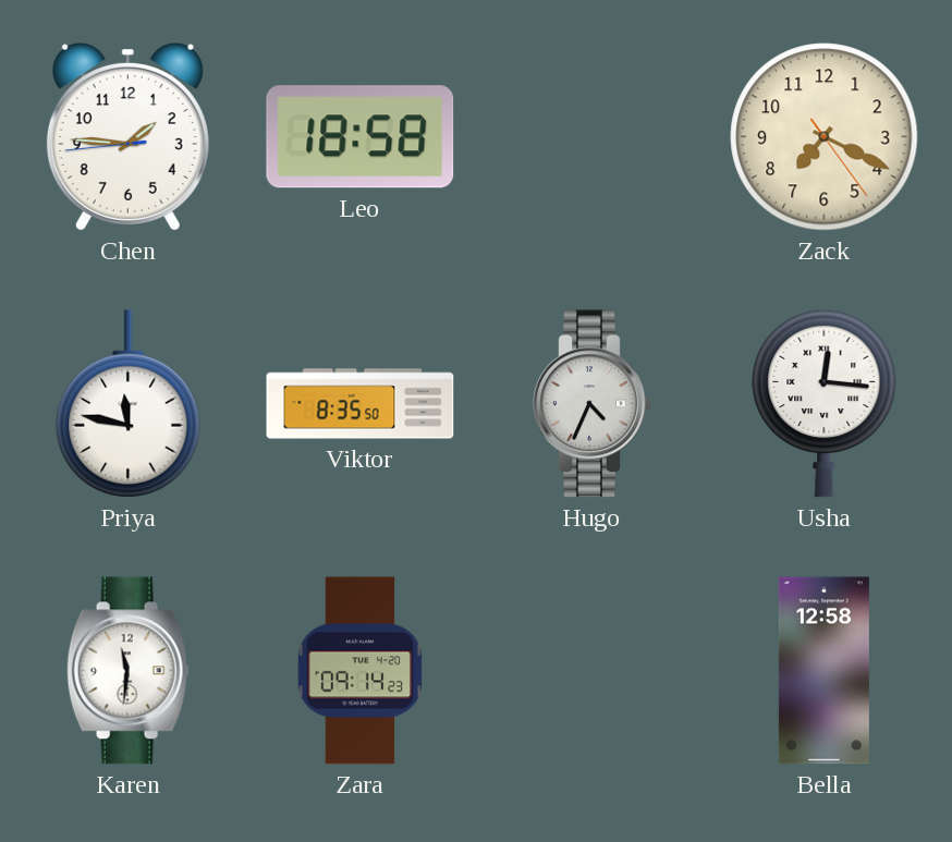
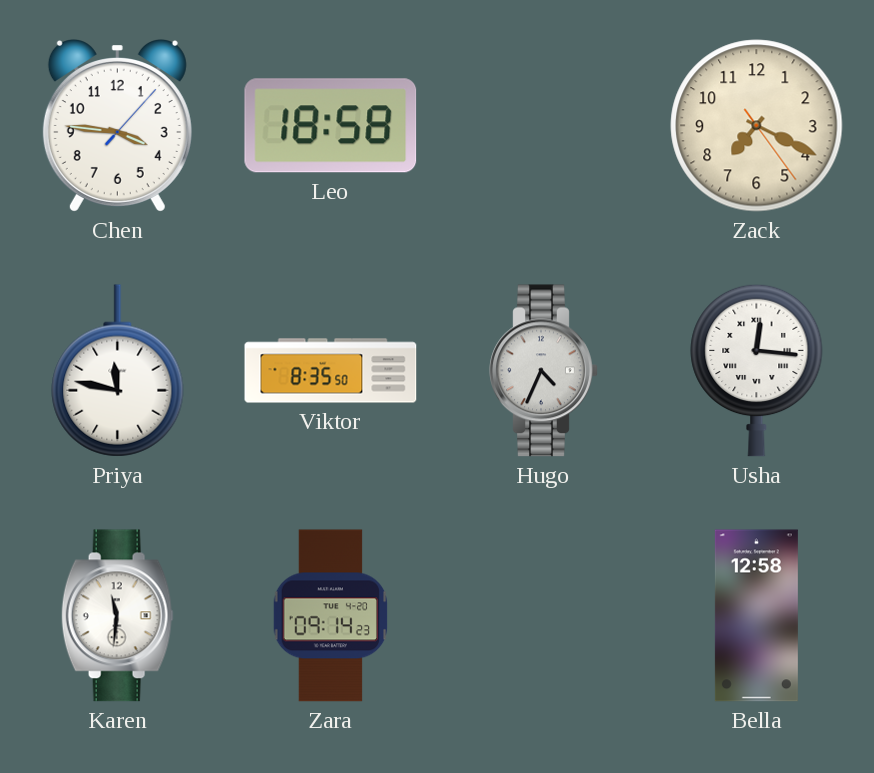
Chen: 1:45 -> 3:46
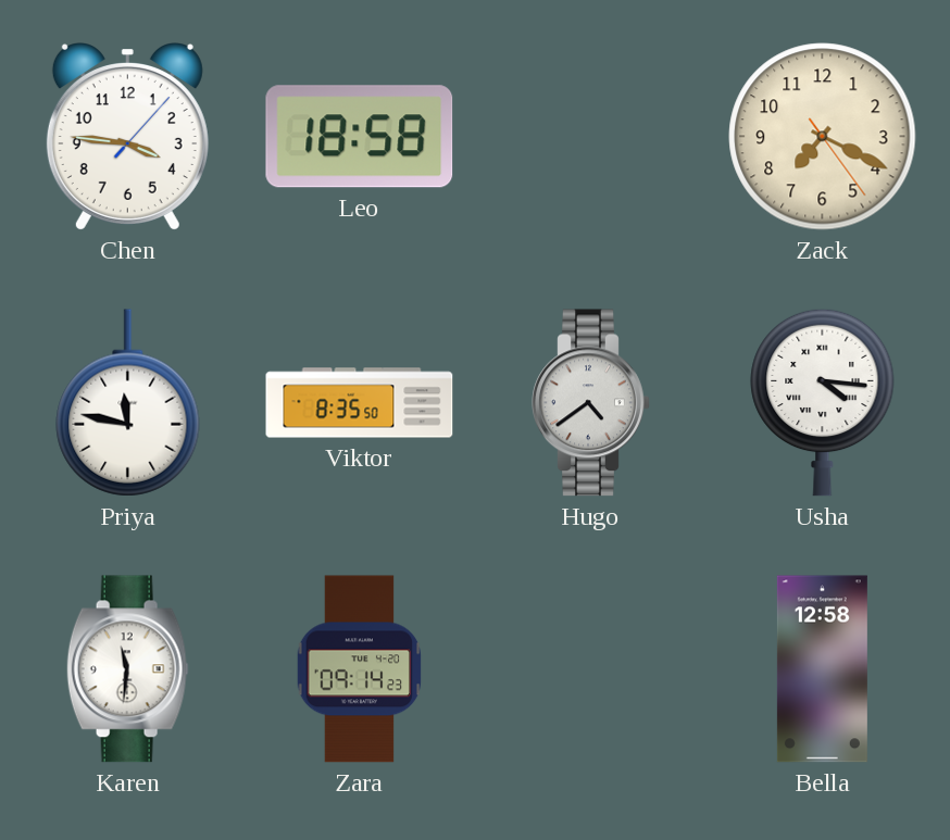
Hugo: 4:34 -> 4:39
Usha: 12:16 -> 4:16
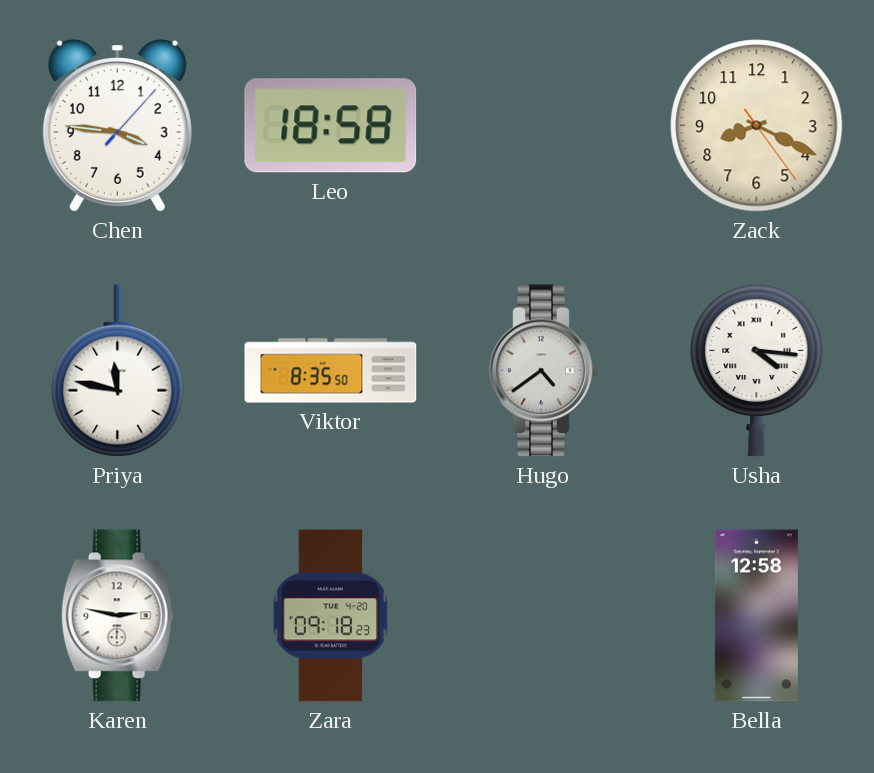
Zack: 7:19 -> 8:19
Karen: 11:31 -> 2:47
Zara: 09:14 -> 09:18
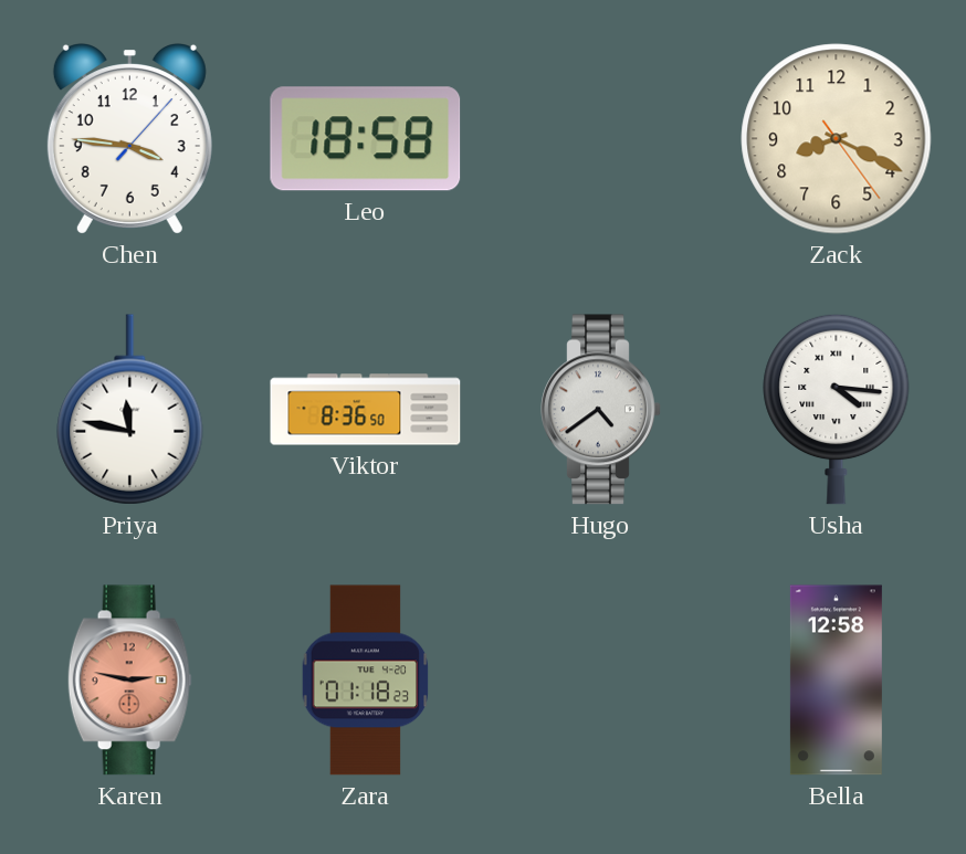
Viktor: 8:35 -> 8:36
Karen dial: white -> salmon
Zara: 09:18 -> 01:18
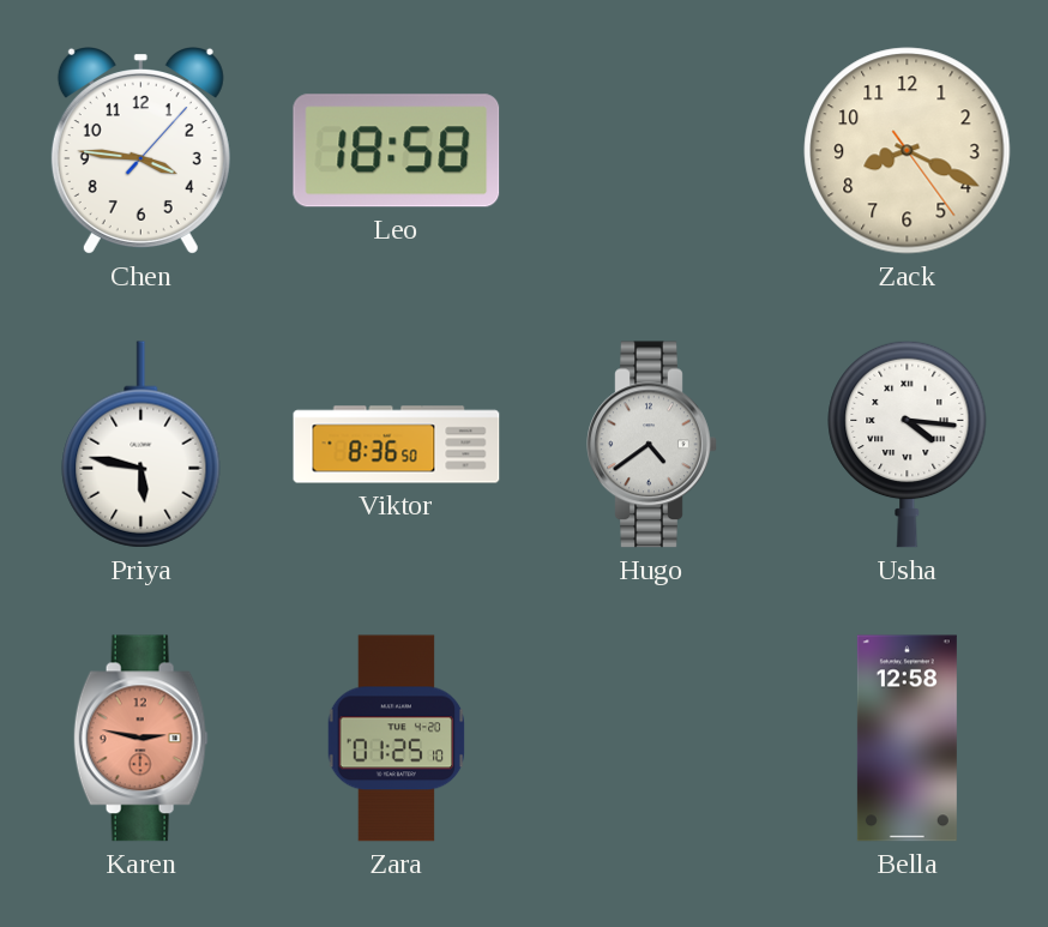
Priya: 11:47 -> 5:47
Zara: 01:18 -> 01:25
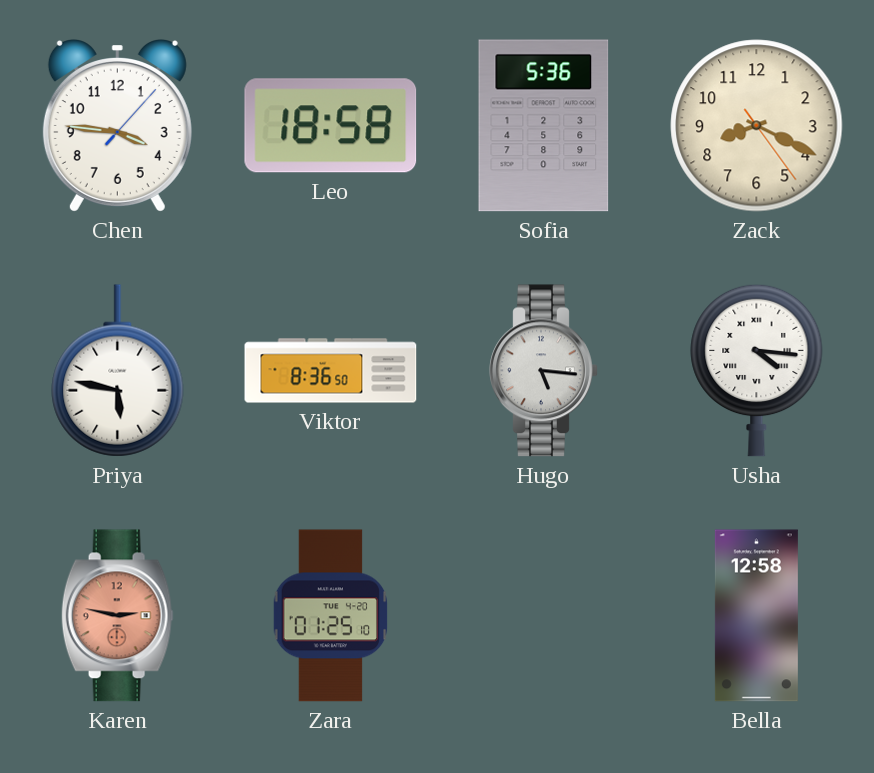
Sofia: none -> 5:36
Hugo: 4:39 -> 5:16
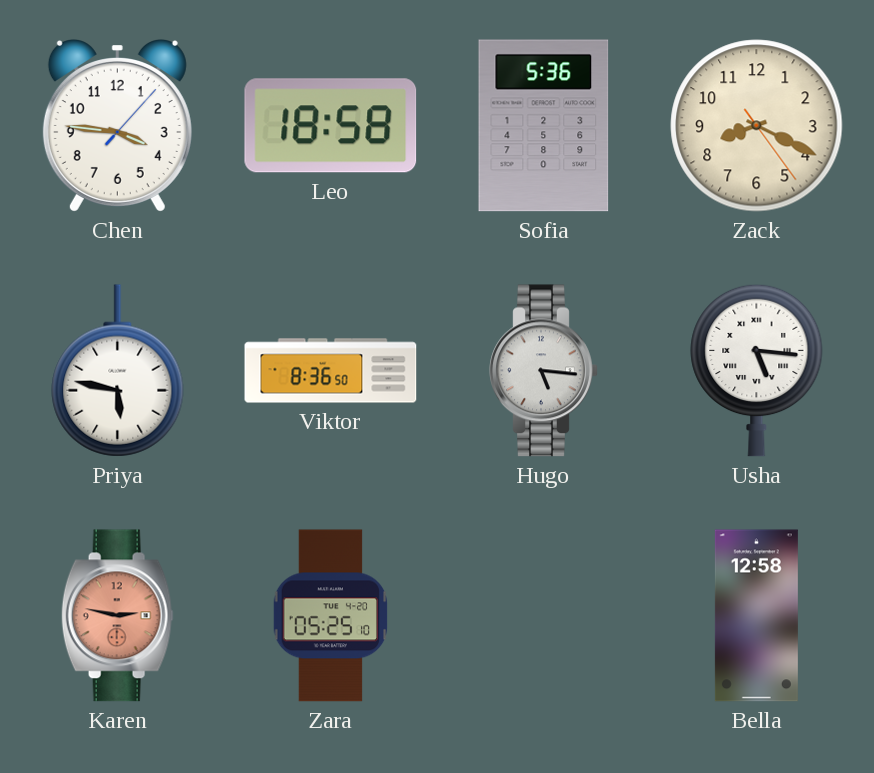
Usha: 4:16 -> 5:16
Zara: 01:25 -> 05:25
